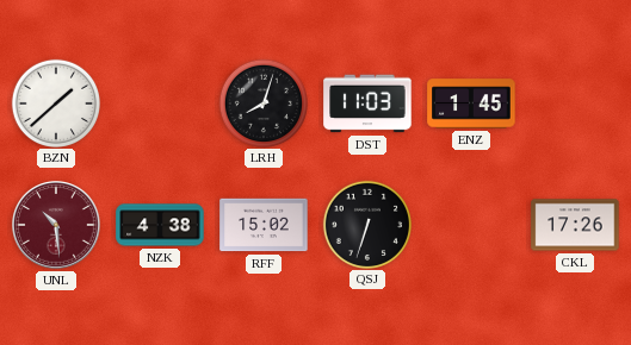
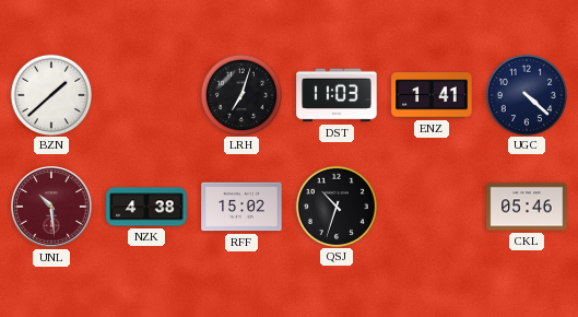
LRH: 8:03 -> 7:03
ENZ: 1:45 -> 1:41
UGC: none -> 4:22
QSJ: 6:33 -> 10:33
CKL: 17:26 -> 05:46
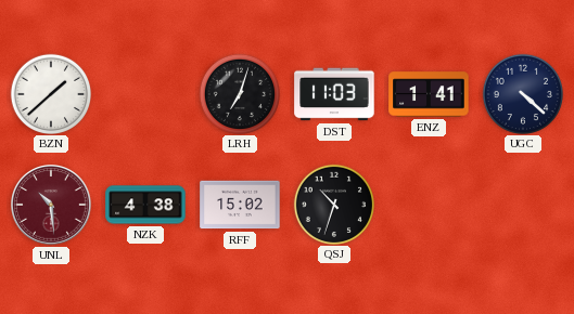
CKL: 05:46 -> none
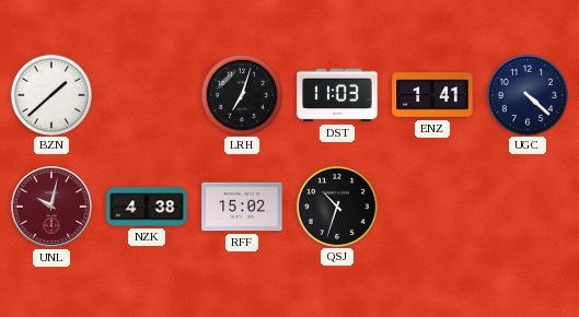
UNL: 10:29 -> 10:02
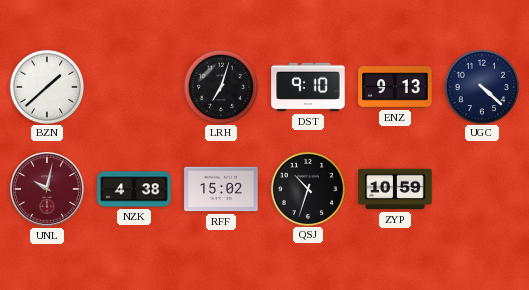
DST: 11:03 -> 9:10
ENZ: 1:41 -> 9:13
ZYP: none -> 10:59
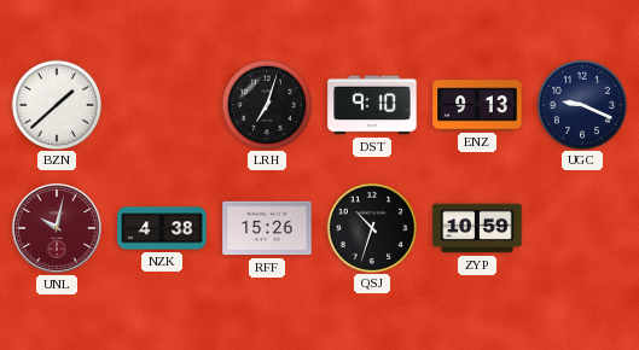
UGC: 4:22 -> 9:19
RFF: 15:02 -> 15:26
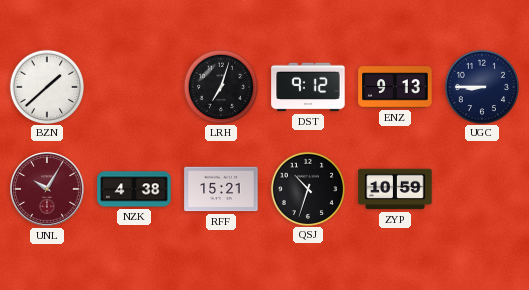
DST: 9:10 -> 9:12
UGC: 9:19 -> 8:45
UNL: 10:02 -> 10:05
RFF: 15:26 -> 15:21
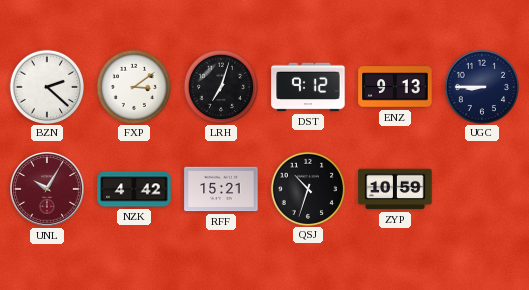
BZN: 1:38 -> 2:22
FXP: none -> 3:09
NZK: 4:38 -> 4:42
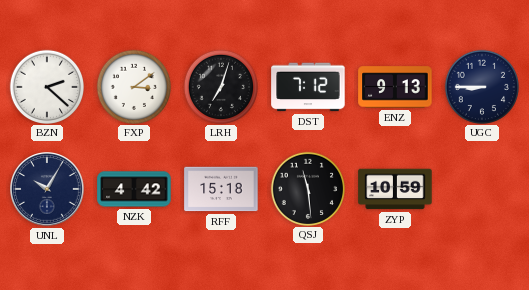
DST: 9:12 -> 7:12
UNL dial: burgundy -> navy
RFF: 15:21 -> 15:18
QSJ: 10:33 -> 11:29
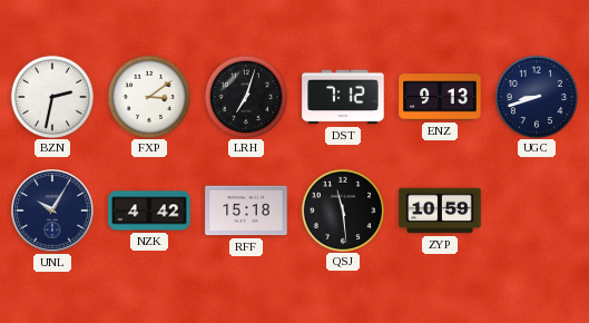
BZN: 2:22 -> 2:32
UGC: 8:45 -> 8:42
